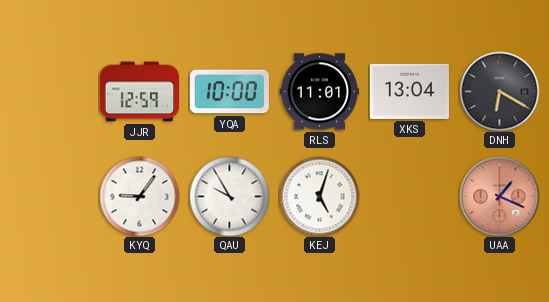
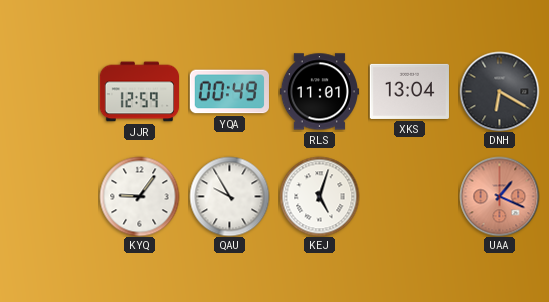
YQA: 10:00 -> 00:49
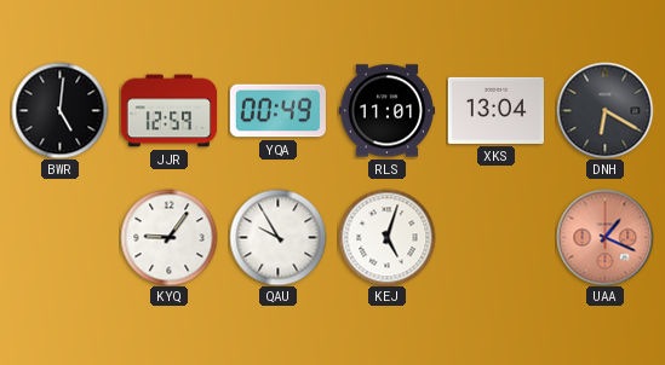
BWR: none -> 5:01
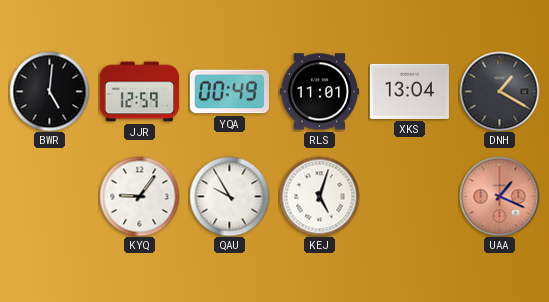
DNH: 6:20 -> 1:20
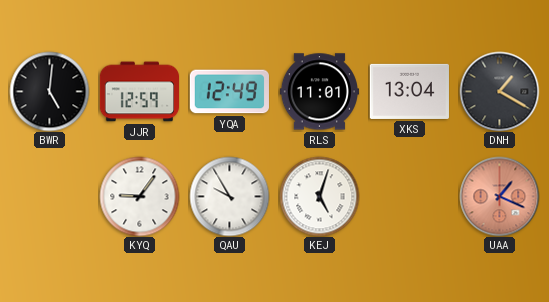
YQA: 00:49 -> 12:49
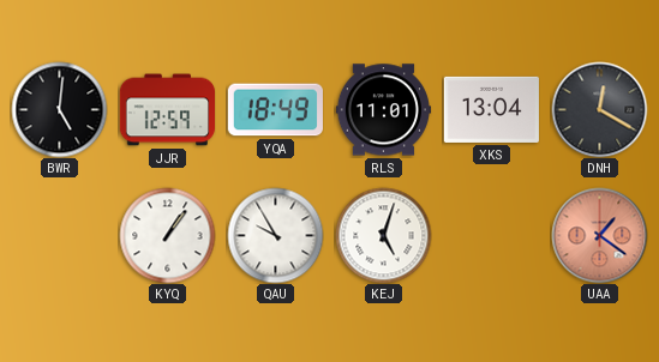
YQA: 12:49 -> 18:49
DNH: 1:20 -> 12:20
KYQ: 9:06 -> 1:06
UAA: 1:19 -> 1:21
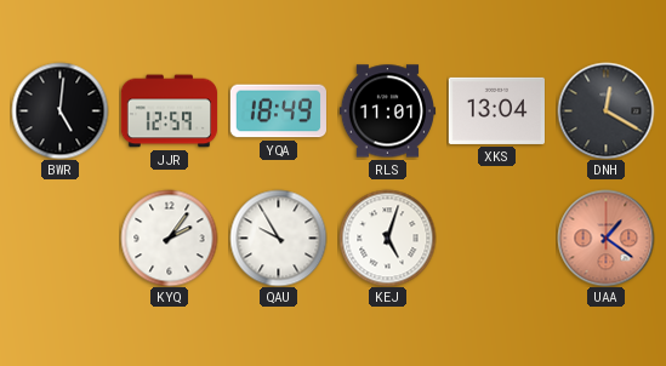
KYQ: 1:06 -> 2:06
